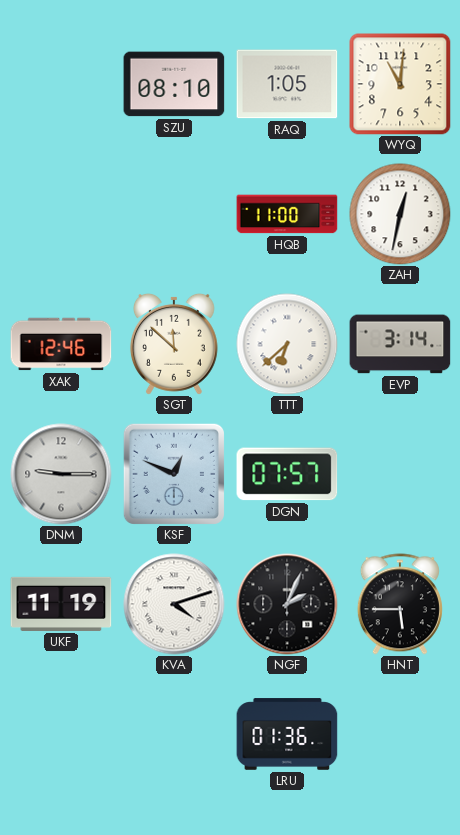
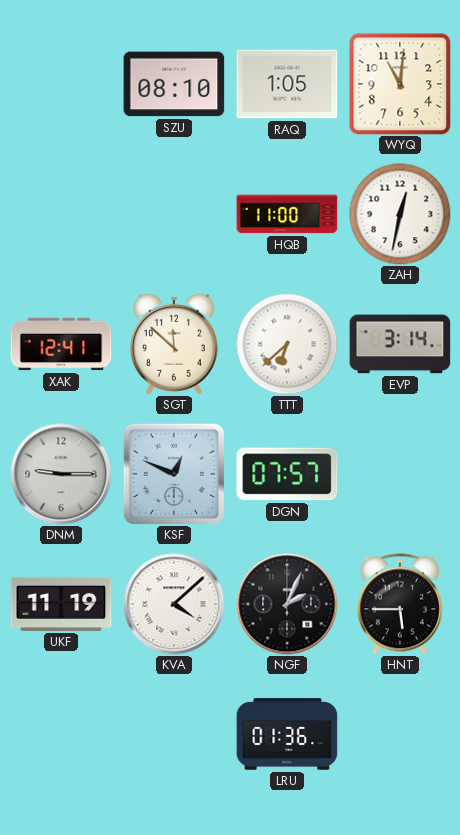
XAK: 12:46 -> 12:41
KVA: 4:12 -> 4:08
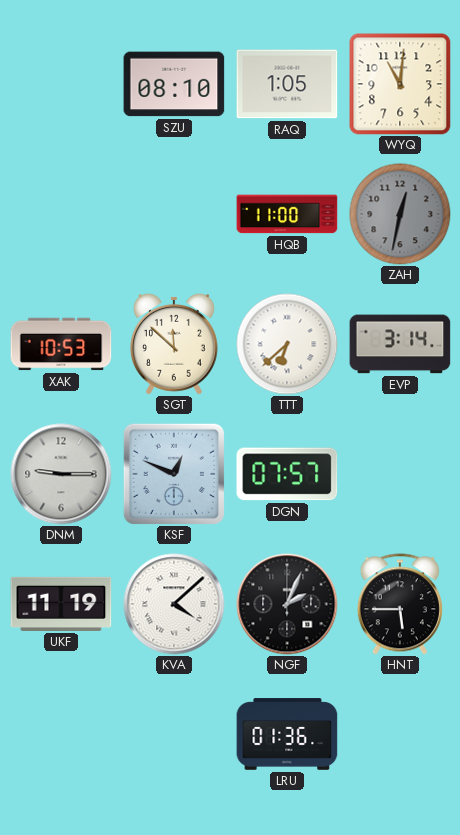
ZAH dial: white -> grey
XAK: 12:41 -> 10:53
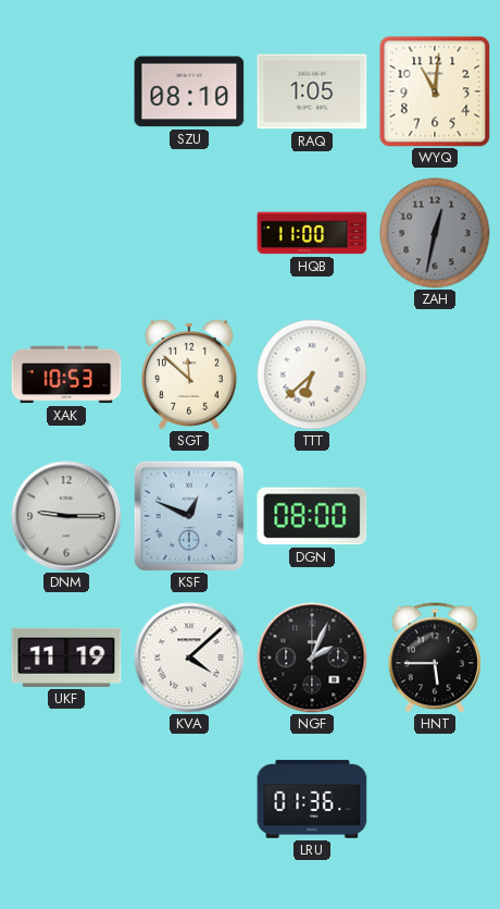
EVP: 3:14 -> none
DGN: 07:57 -> 08:00
